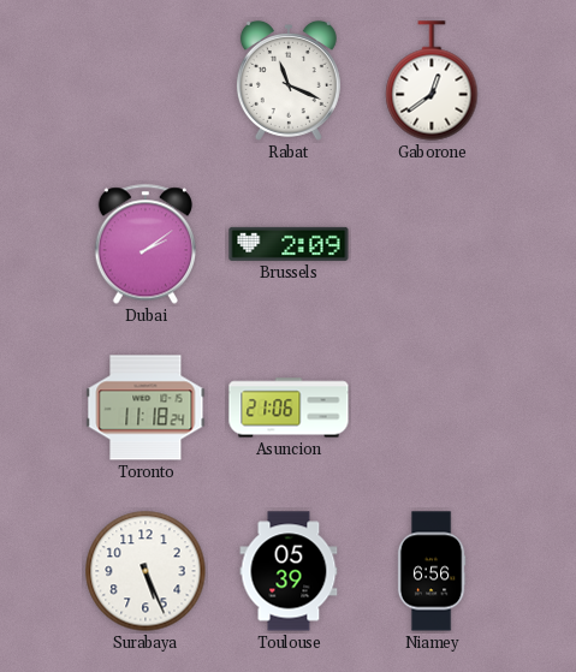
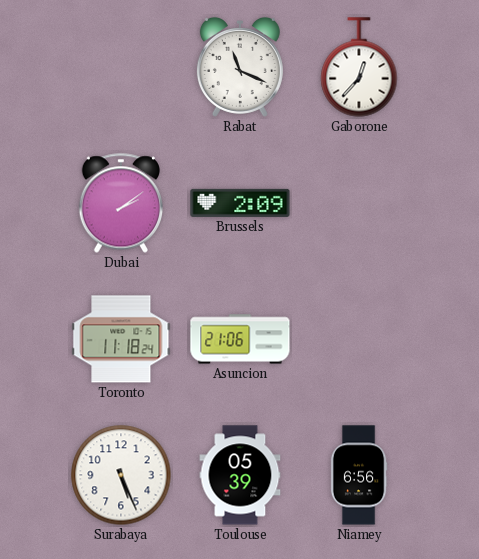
Gaborone: 12:39 -> 12:37
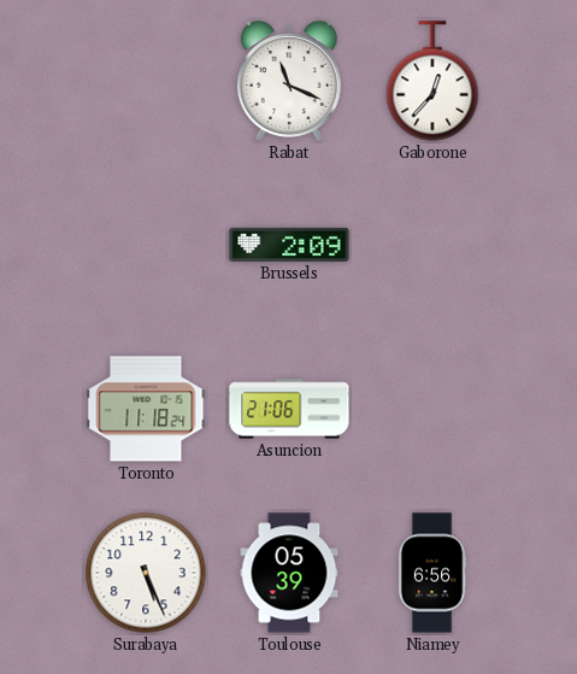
Dubai: 2:09 -> none
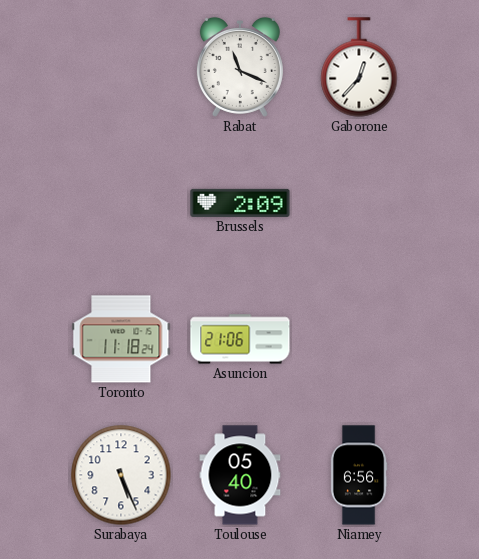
Toulouse: 05:39 -> 05:40
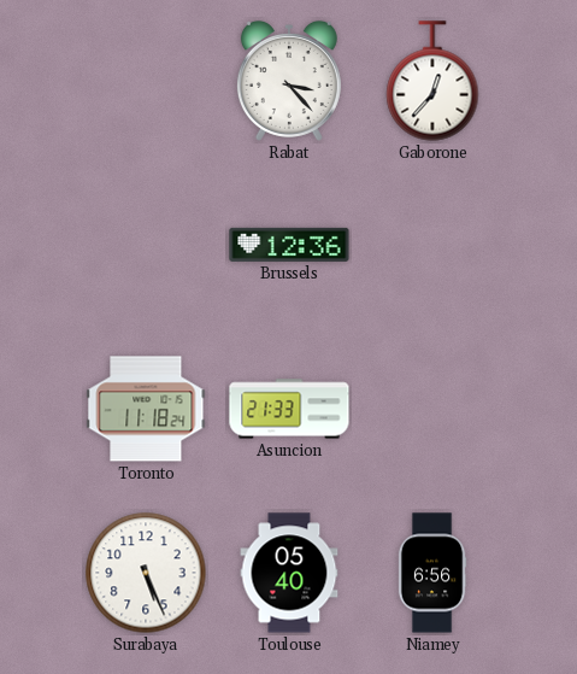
Rabat: 11:19 -> 3:23
Brussels: 2:09 -> 12:36
Asuncion: 21:06 -> 21:33
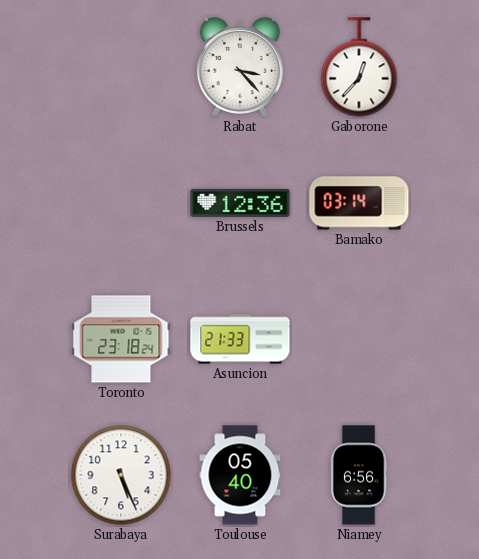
Bamako: none -> 03:14
Toronto: 11:18 -> 23:18
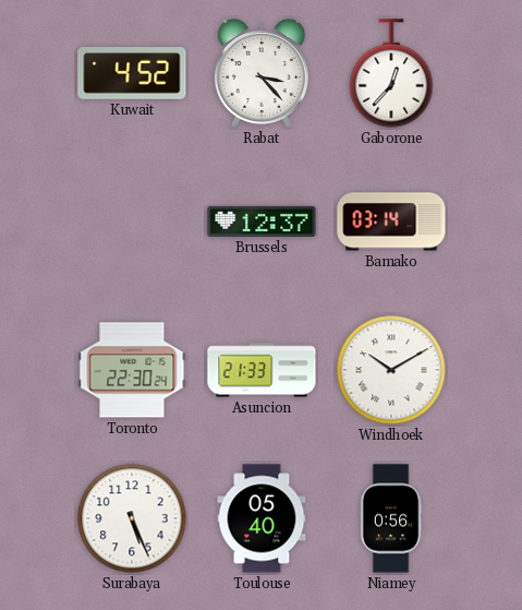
Kuwait: none -> 4:52
Brussels: 12:36 -> 12:37
Toronto: 23:18 -> 22:30
Windhoek: none -> 10:10
Niamey: 6:56 -> 0:56
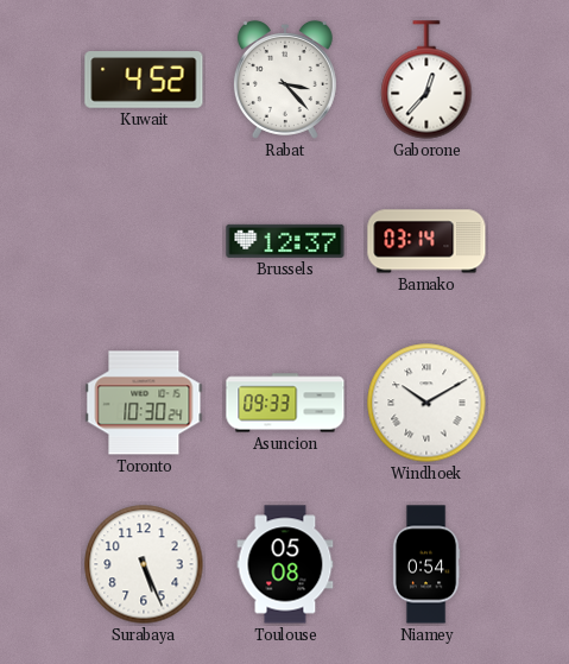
Toronto: 22:30 -> 10:30
Asuncion: 21:33 -> 09:33
Toulouse: 05:40 -> 05:08
Niamey: 0:56 -> 0:54
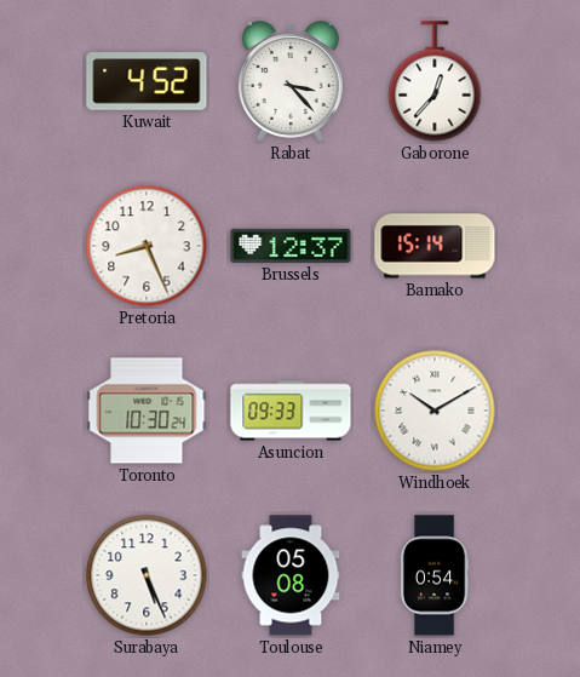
Pretoria: none -> 8:26
Bamako: 03:14 -> 15:14
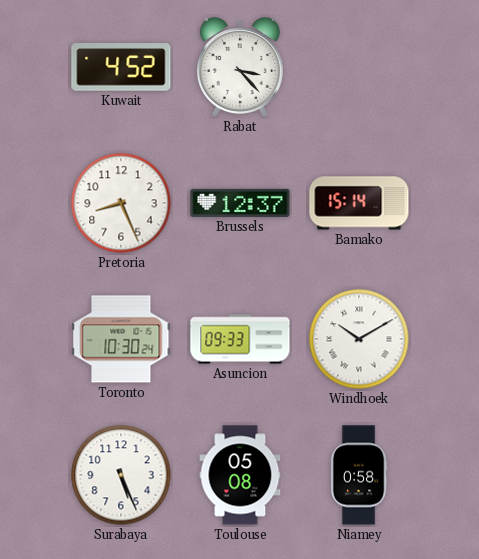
Gaborone: 12:37 -> none
Niamey: 0:54 -> 0:58
